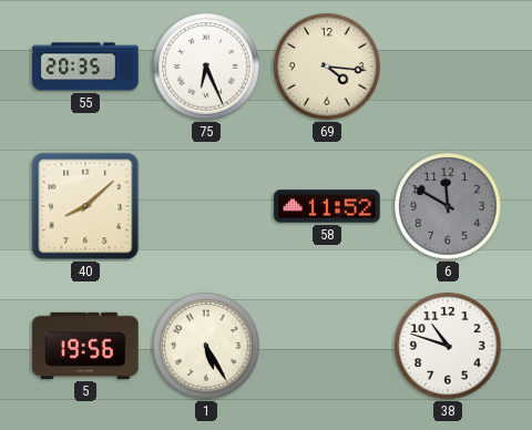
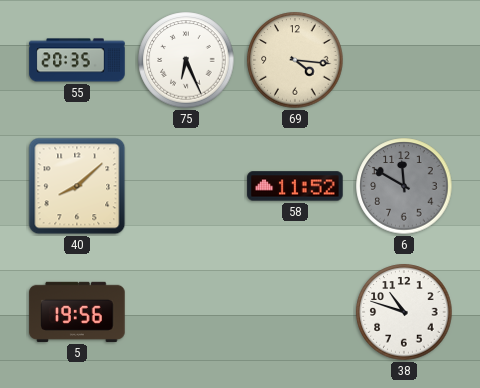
1: 5:25 -> none
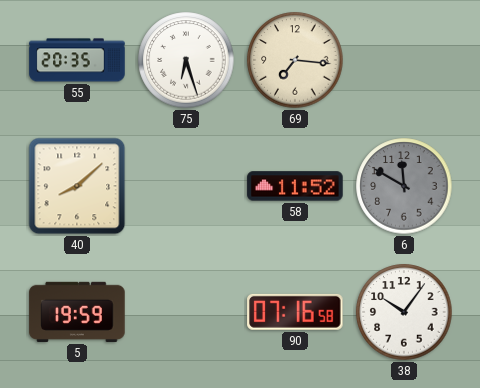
75: 6:26 -> 6:27
69: 4:16 -> 7:16
5: 19:56 -> 19:59
90: none -> 07:16
38: 10:48 -> 10:06
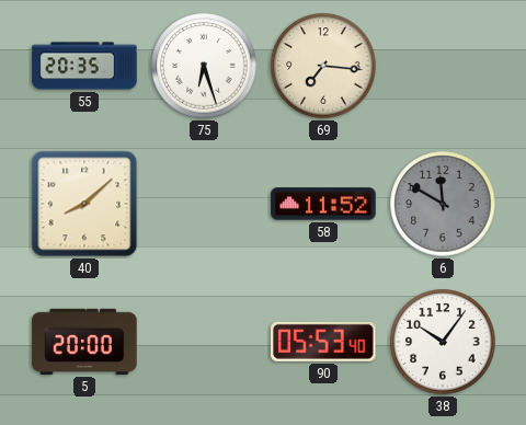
5: 19:59 -> 20:00
90: 07:16 -> 05:53
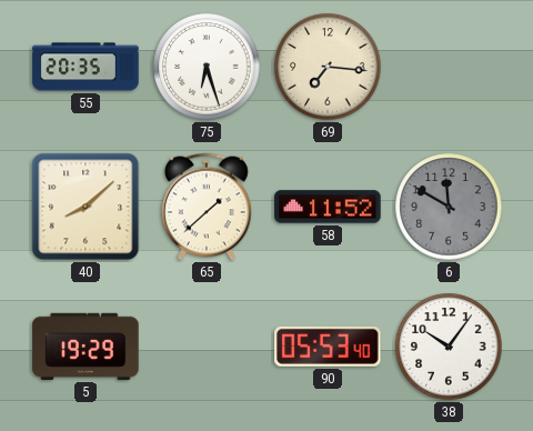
65: none -> 1:38
5: 20:00 -> 19:29
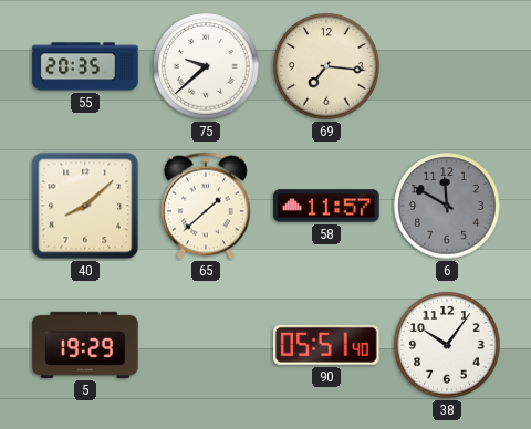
75: 6:27 -> 9:38
58: 11:52 -> 11:57
90: 05:53 -> 05:51
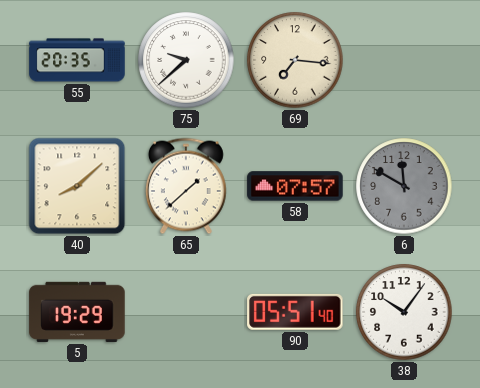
58: 11:57 -> 07:57
